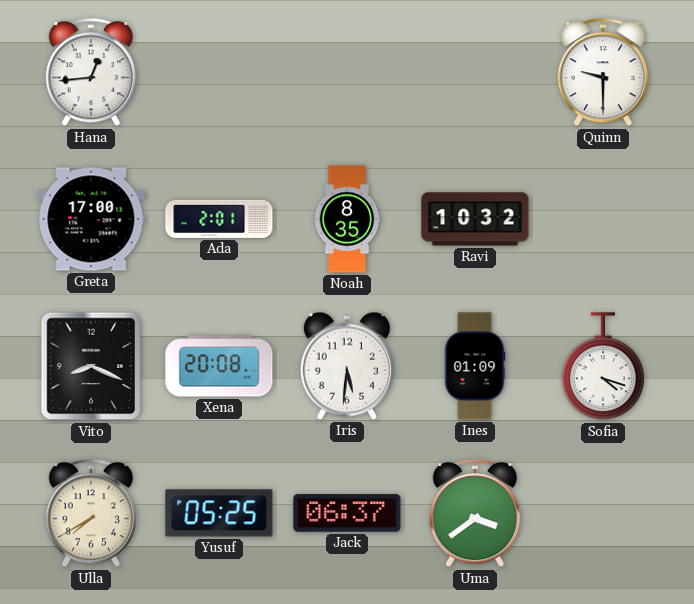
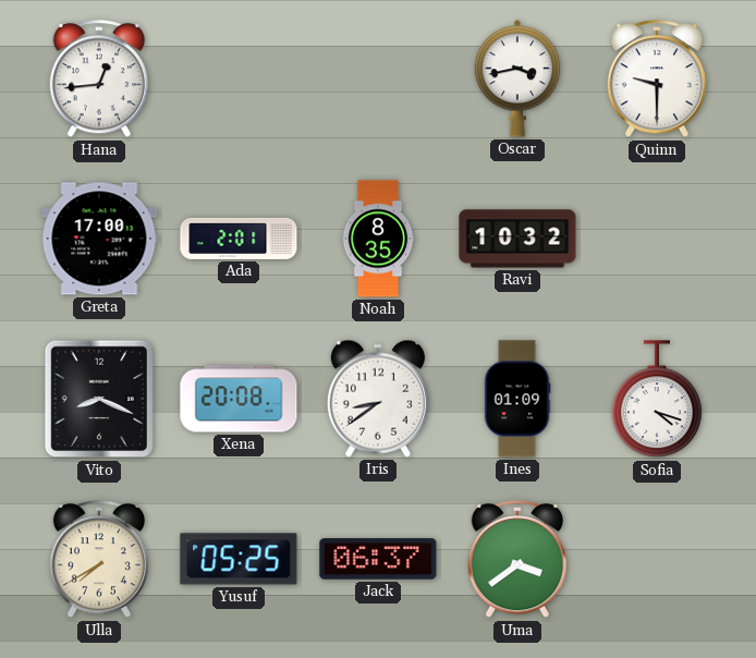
Oscar: none -> 3:43
Iris: 5:31 -> 8:39
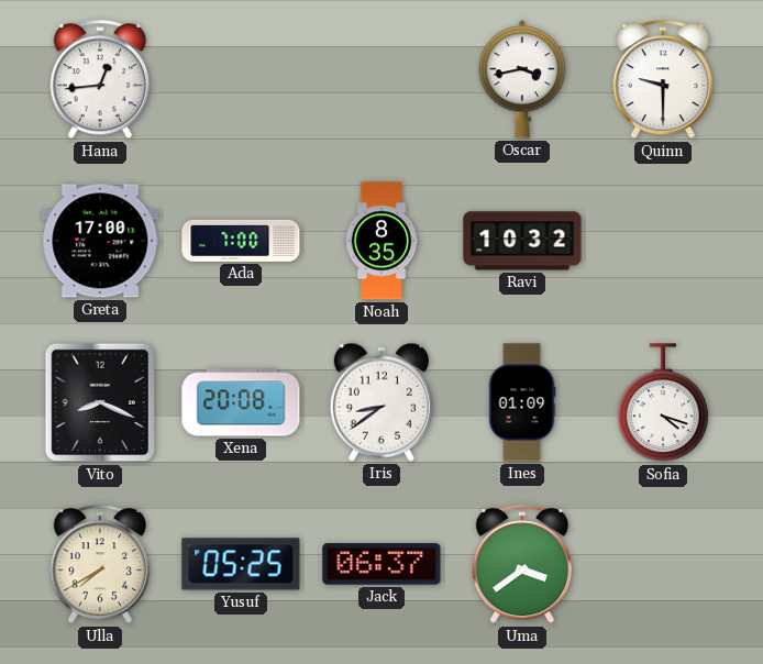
Ada: 2:01 -> 7:00
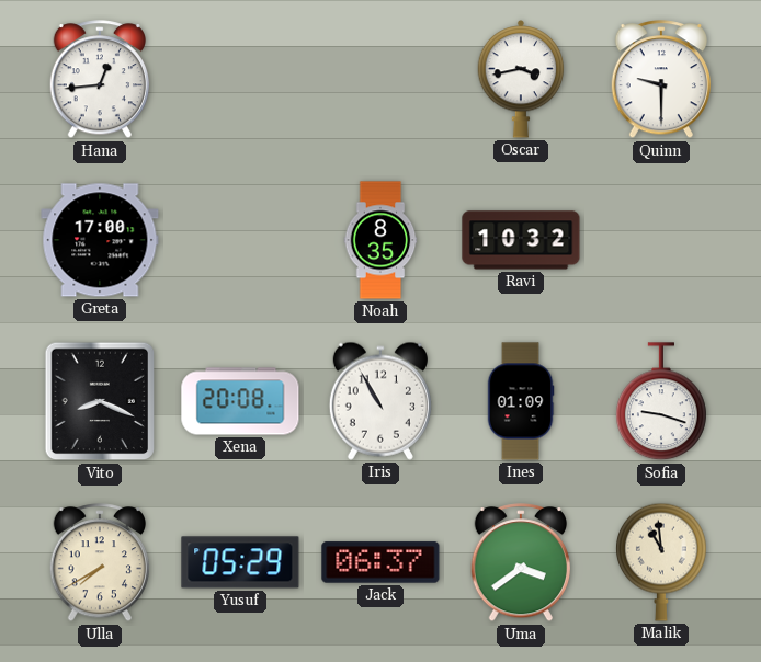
Ada: 7:00 -> none
Iris: 8:39 -> 10:55
Sofia: 4:18 -> 9:18
Yusuf: 05:25 -> 05:29
Malik: none -> 10:59
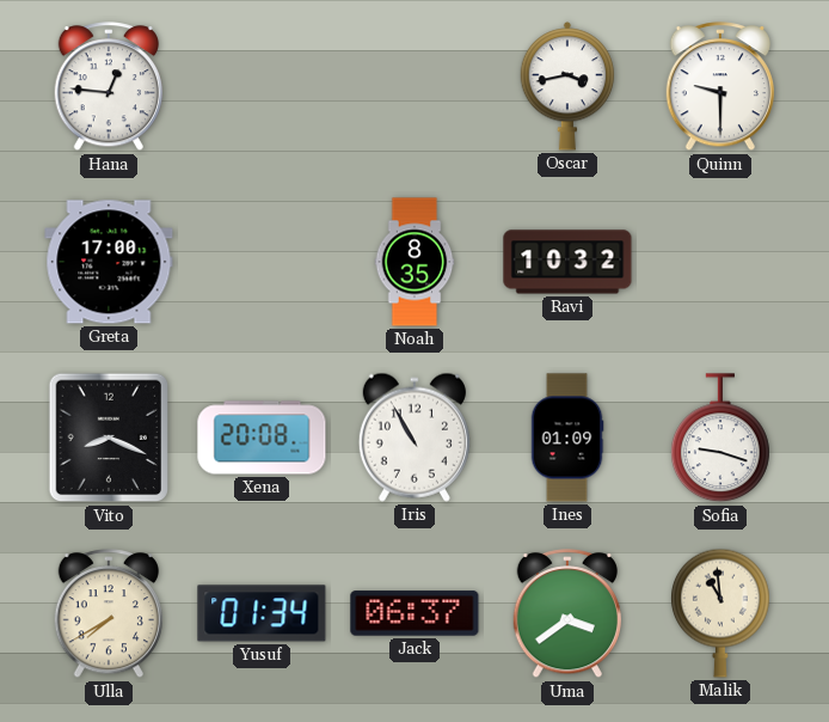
Hana: 12:44 -> 12:46
Yusuf: 05:29 -> 01:34
